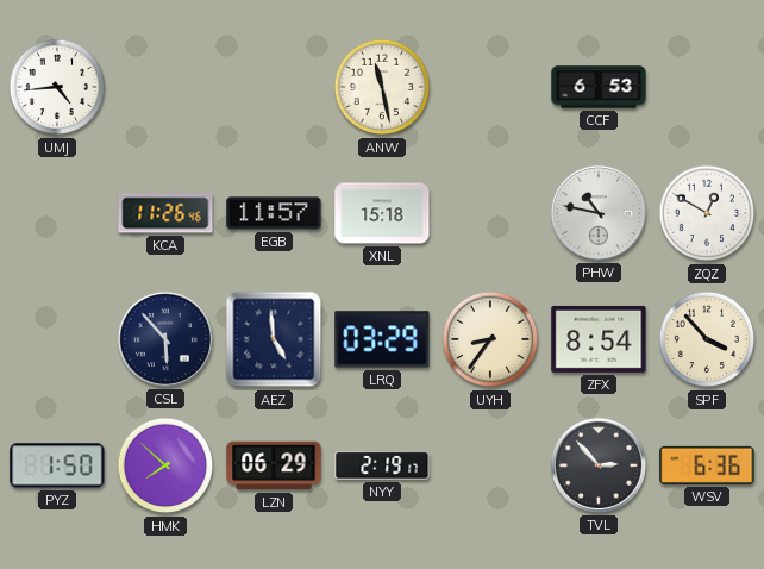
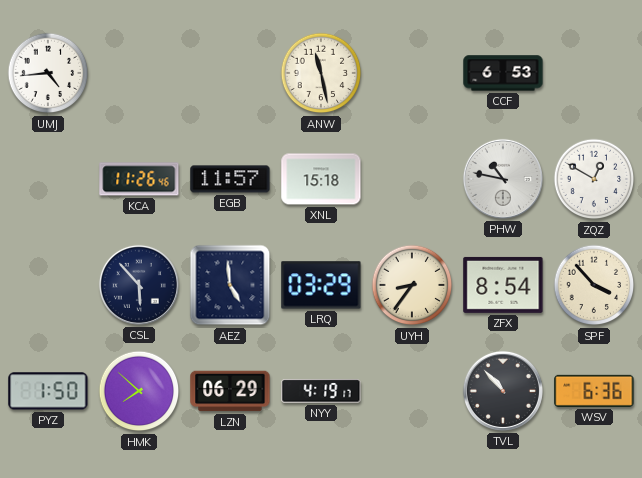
NYY: 2:19 -> 4:19
TVL: 2:53 -> 10:53
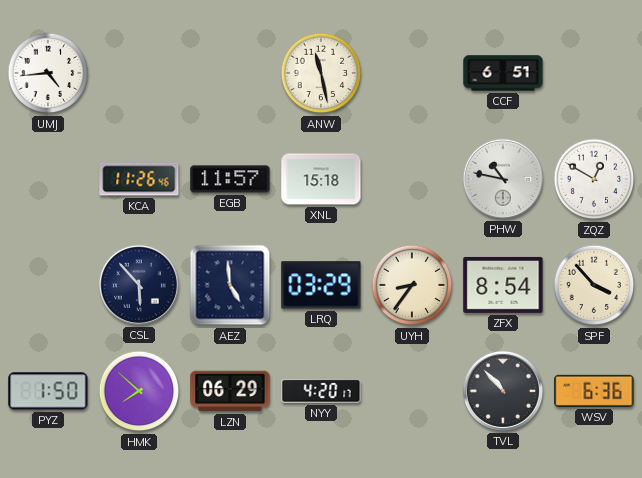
CCF: 6:53 -> 6:51
NYY: 4:19 -> 4:20
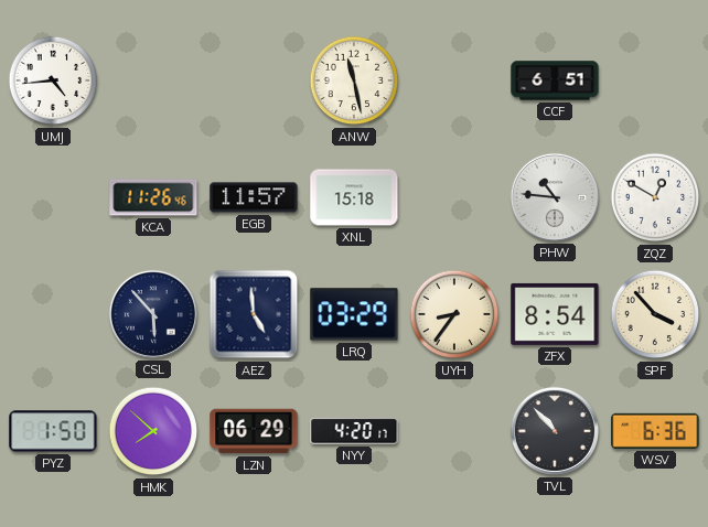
PHW: 10:47 -> 10:46
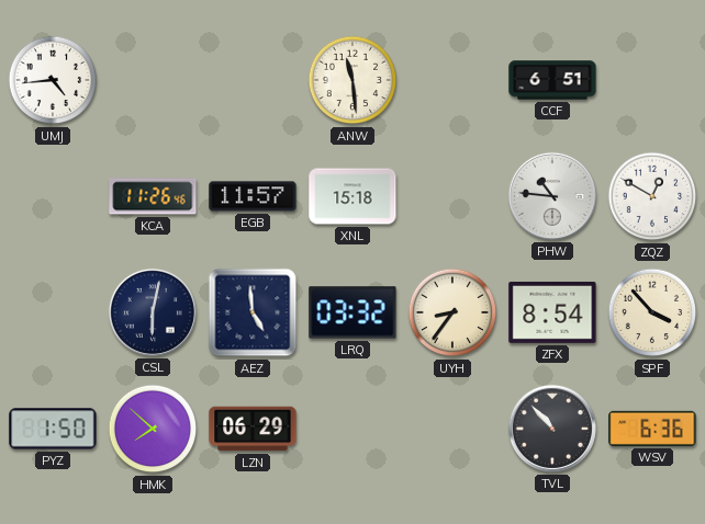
ANW: 11:28 -> 11:29
CSL: 5:53 -> 6:02
LRQ: 03:29 -> 03:32
NYY: 4:20 -> none
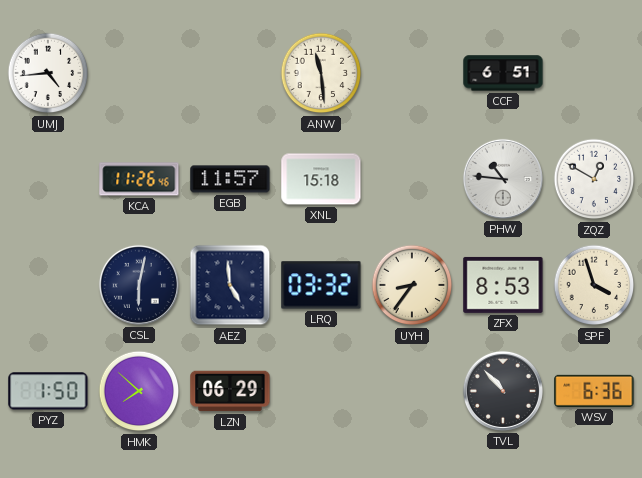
ZFX: 8:54 -> 8:53
SPF: 3:53 -> 3:57
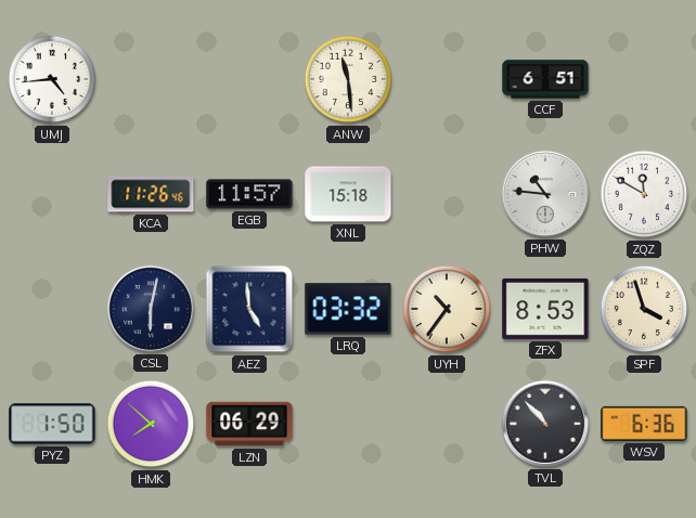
ZQZ: 12:50 -> 11:50
UYH: 8:36 -> 10:36
